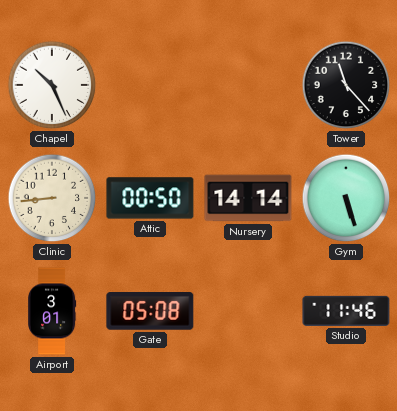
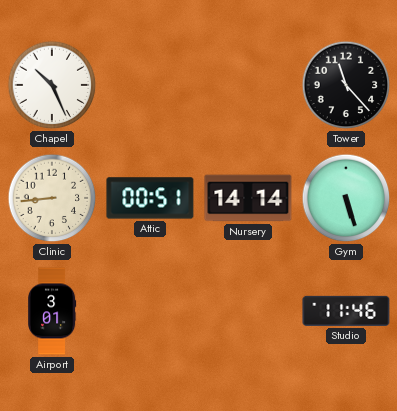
Attic: 00:50 -> 00:51
Gate: 05:08 -> none
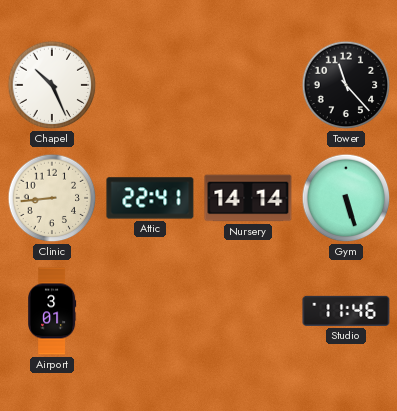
Attic: 00:51 -> 22:41
